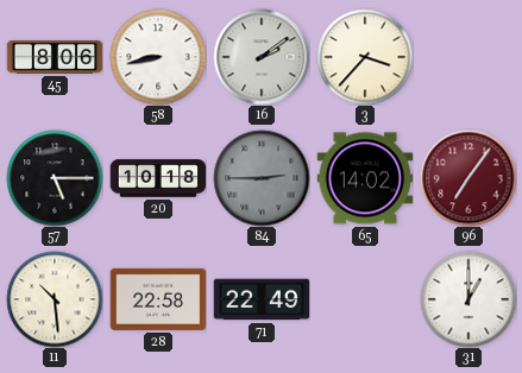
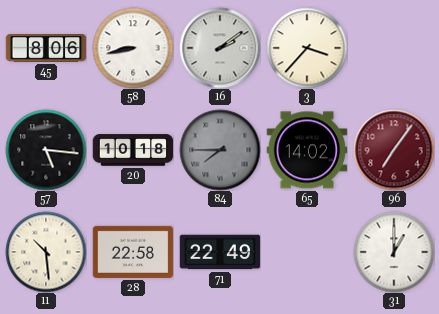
57: 5:15 -> 5:16
84: 2:45 -> 7:45
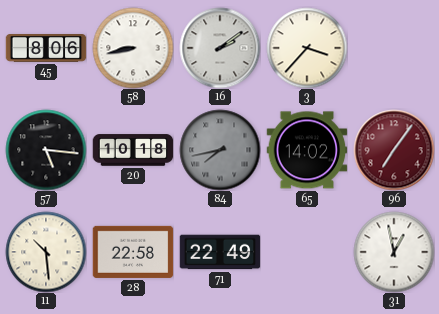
84: 7:45 -> 7:43
31: 1:00 -> 12:58
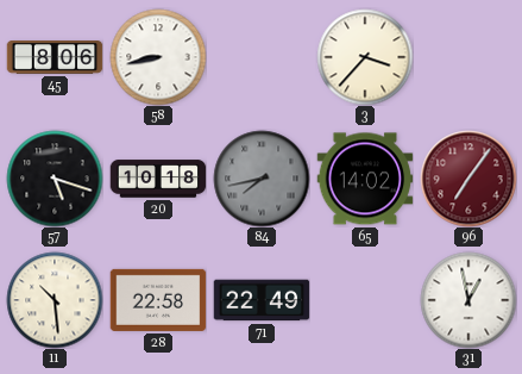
16: 2:09 -> none
57: 5:16 -> 5:18
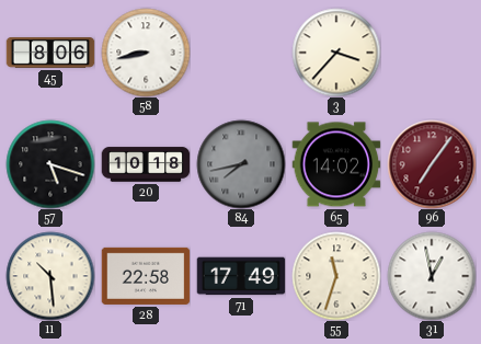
71: 22:49 -> 17:49
55: none -> 11:33
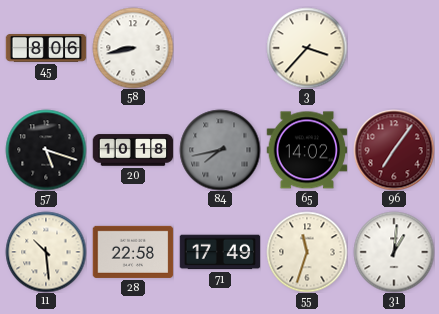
31: 12:58 -> 1:01
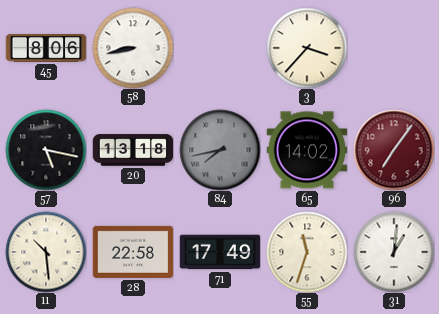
57: 5:18 -> 5:17
20: 10:18 -> 13:18
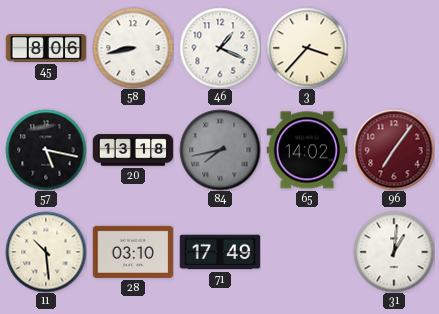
46: none -> 1:19
28: 22:58 -> 03:10
55: 11:33 -> none
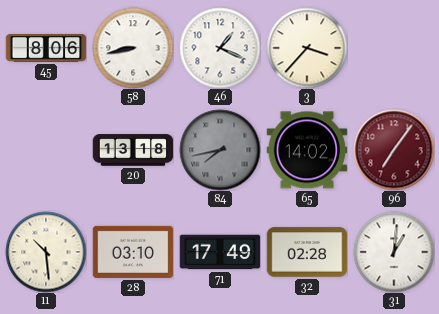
57: 5:17 -> none
32: none -> 02:28
